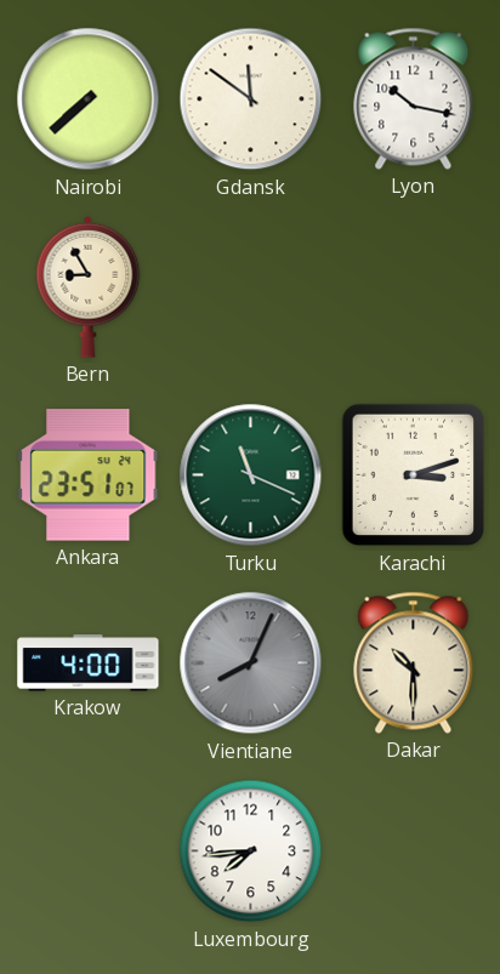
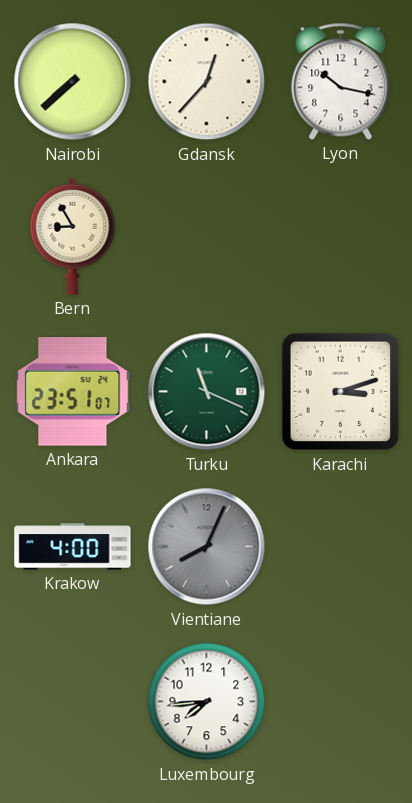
Gdansk: 11:51 -> 12:37
Dakar: 10:30 -> none
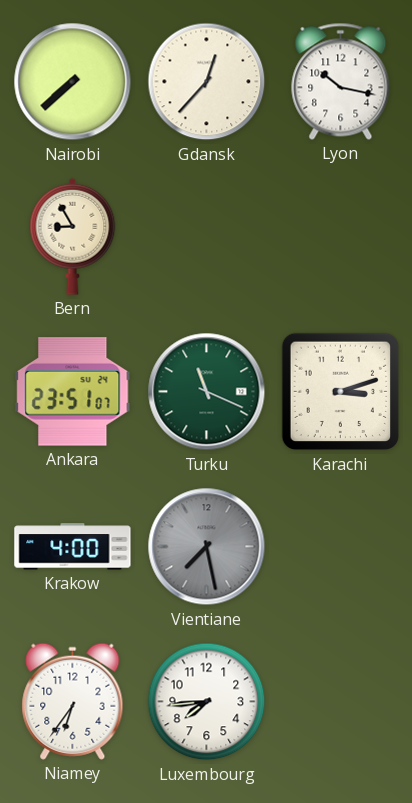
Vientiane: 8:04 -> 7:28
Niamey: none -> 6:36
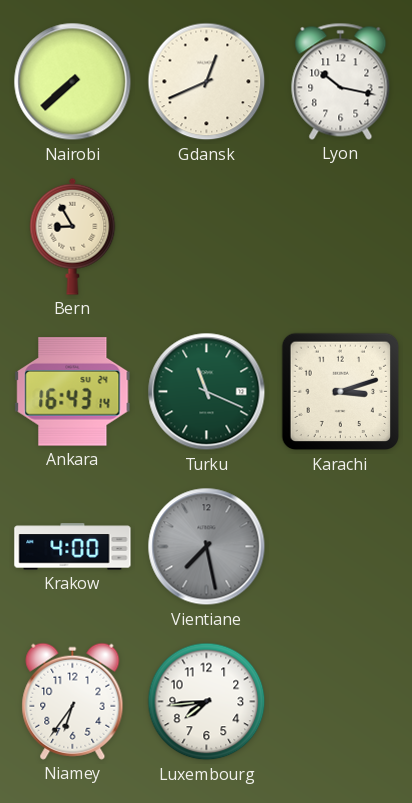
Gdansk: 12:37 -> 12:41
Ankara: 23:51 -> 16:43
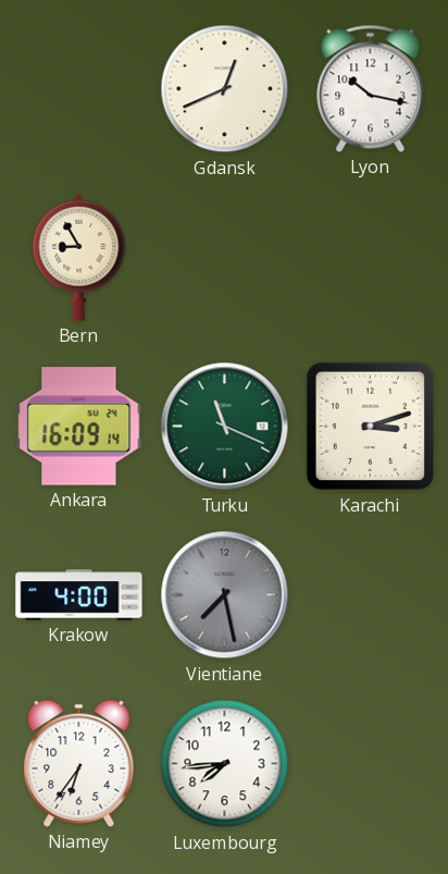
Nairobi: 7:38 -> none
Ankara: 16:43 -> 16:09
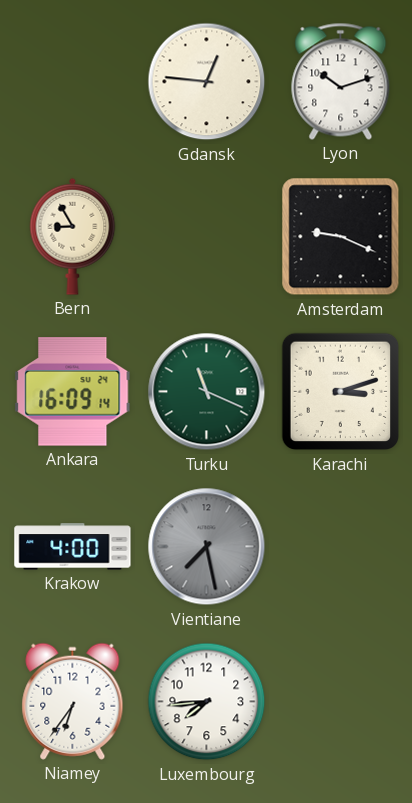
Gdansk: 12:41 -> 12:46
Lyon: 10:17 -> 10:12
Amsterdam: none -> 9:19
